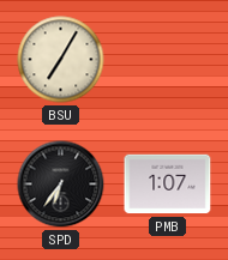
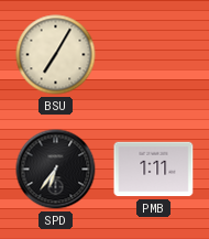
PMB: 1:07 -> 1:11
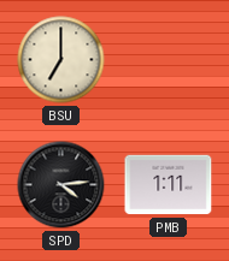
BSU: 7:05 -> 7:00
SPD: 6:36 -> 4:14
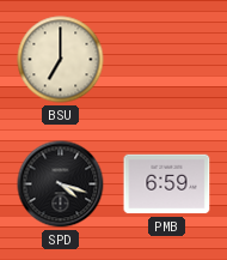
SPD: 4:14 -> 4:18
PMB: 1:11 -> 6:59
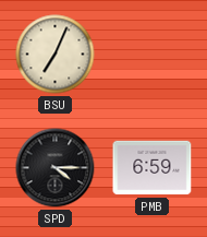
BSU: 7:00 -> 7:04
SPD: 4:18 -> 4:15
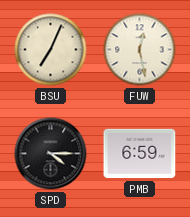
FUW: none -> 12:28
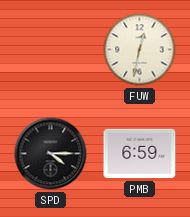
BSU: 7:04 -> none
FUW: 12:28 -> 12:32
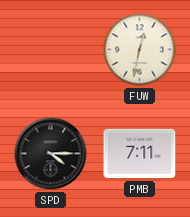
PMB: 6:59 -> 7:11
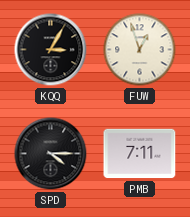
KQQ: none -> 3:05
FUW: 12:32 -> 12:57
